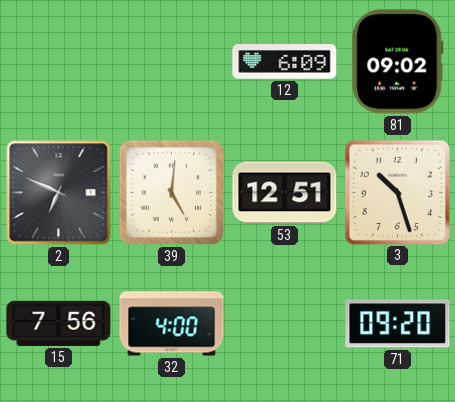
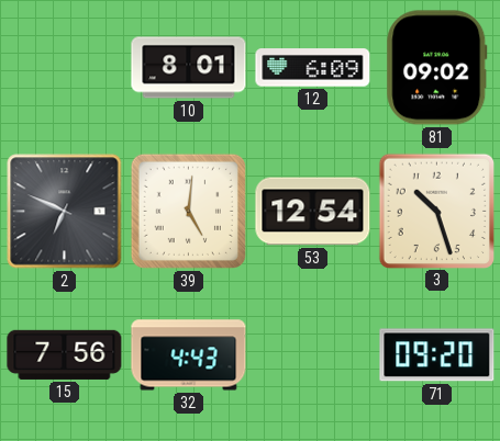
10: none -> 8:01
53: 12:51 -> 12:54
32: 4:00 -> 4:43
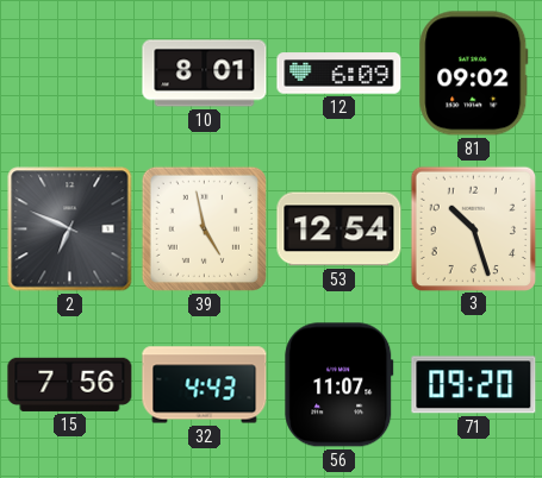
39: 5:01 -> 4:58
56: none -> 11:07
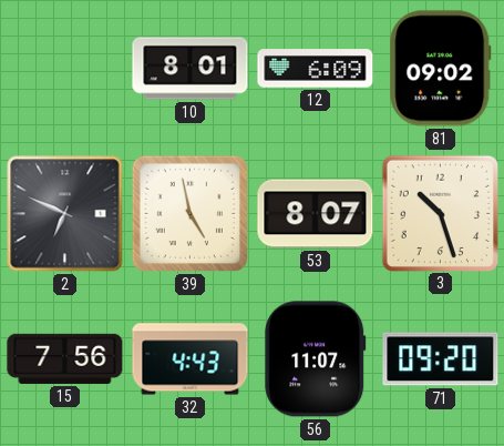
53: 12:54 -> 8:07
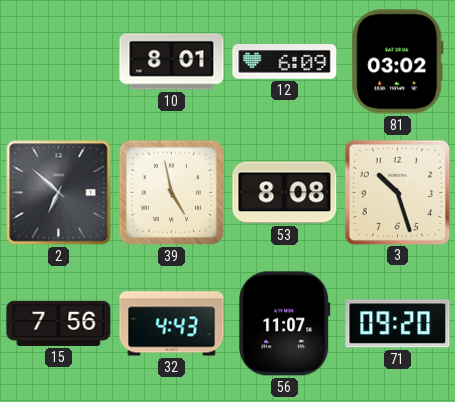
81: 09:02 -> 03:02
2: 6:49 -> 6:52
53: 8:07 -> 8:08
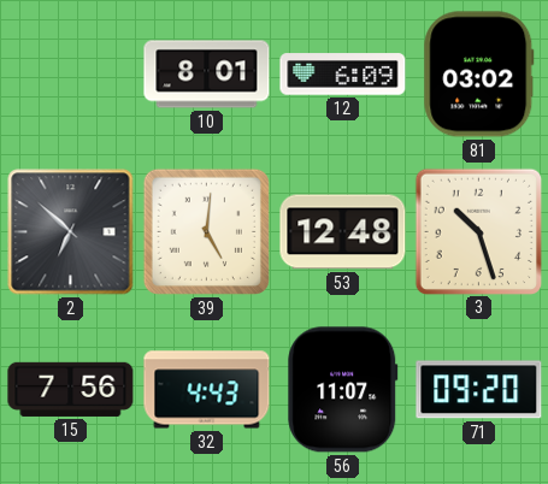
39: 4:58 -> 5:01
53: 8:08 -> 12:48
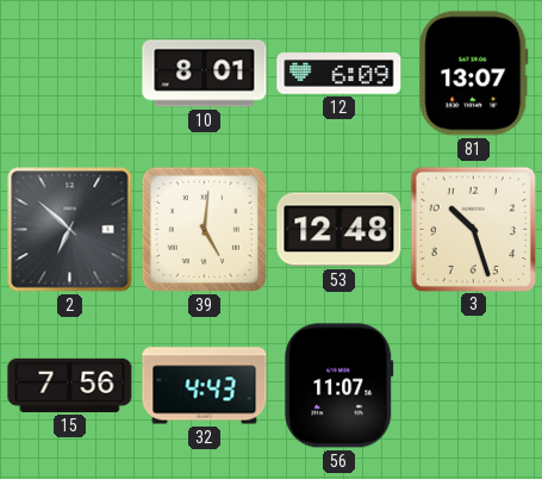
81: 03:02 -> 13:07
71: 09:20 -> none
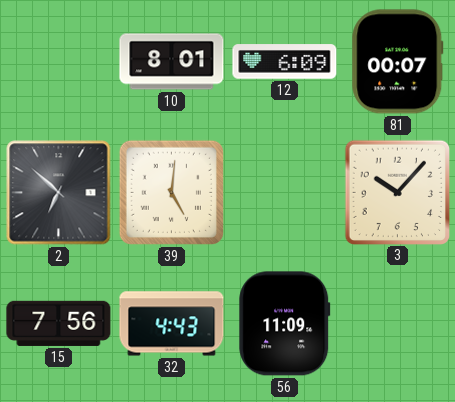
81: 13:07 -> 00:07
53: 12:48 -> none
3: 10:27 -> 10:07
56: 11:07 -> 11:09
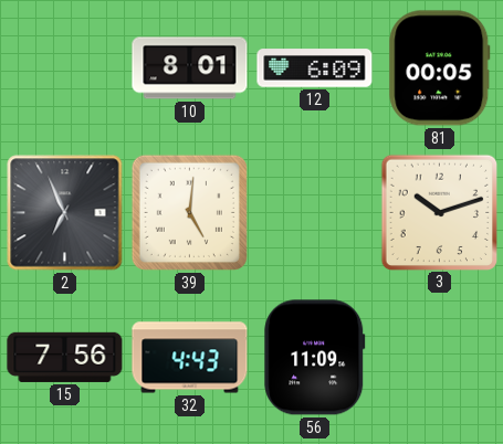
81: 00:07 -> 00:05
2: 6:52 -> 6:56
3: 10:07 -> 10:12
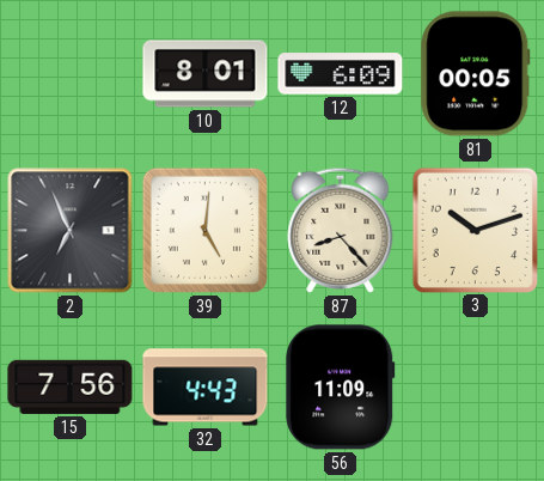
87: none -> 8:23
